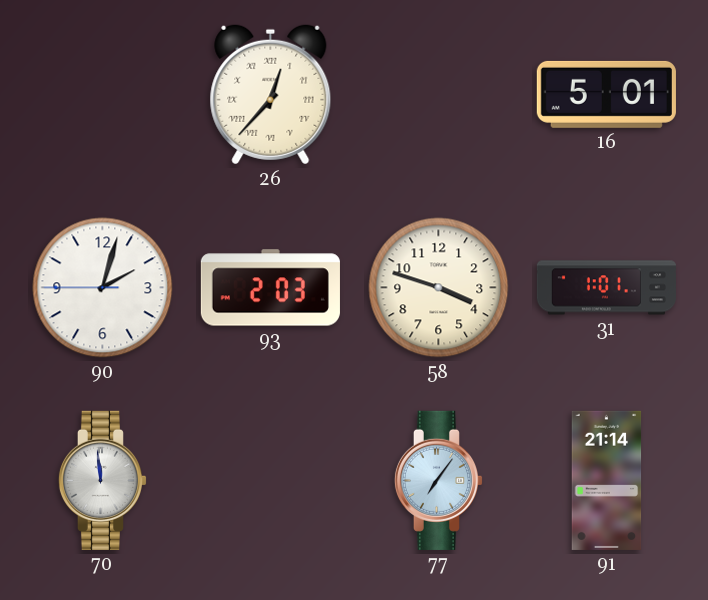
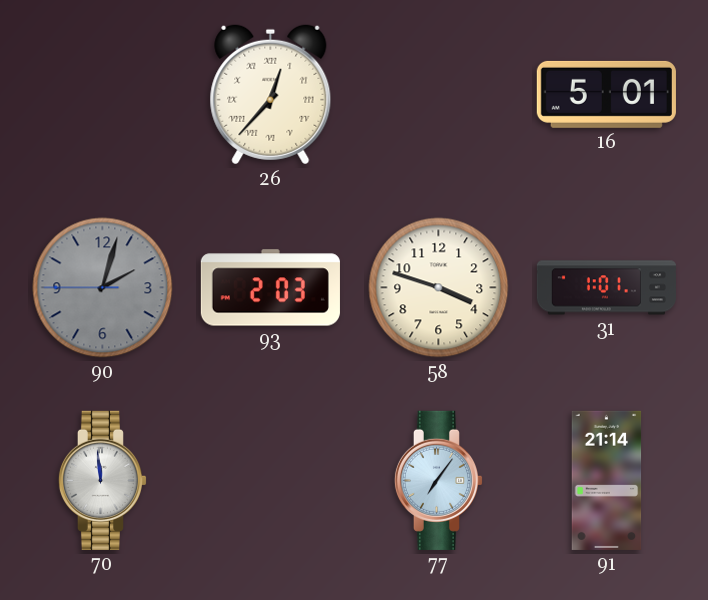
90 dial: white -> grey
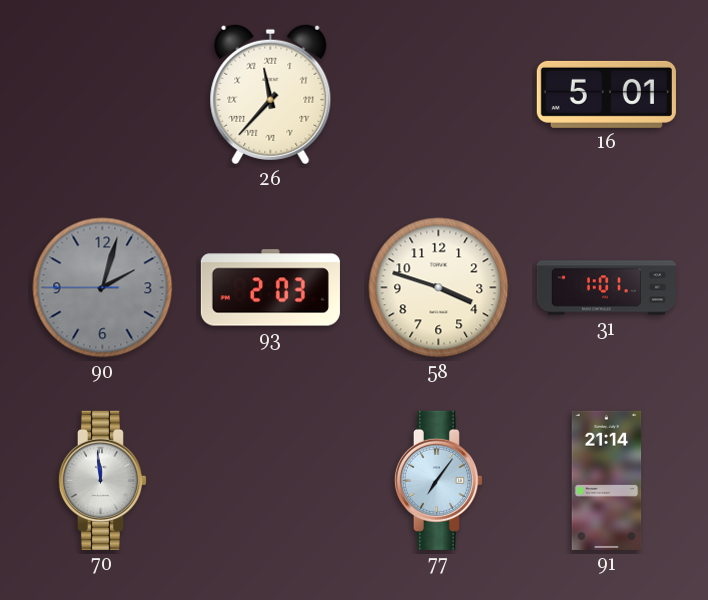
26: 12:37 -> 11:37
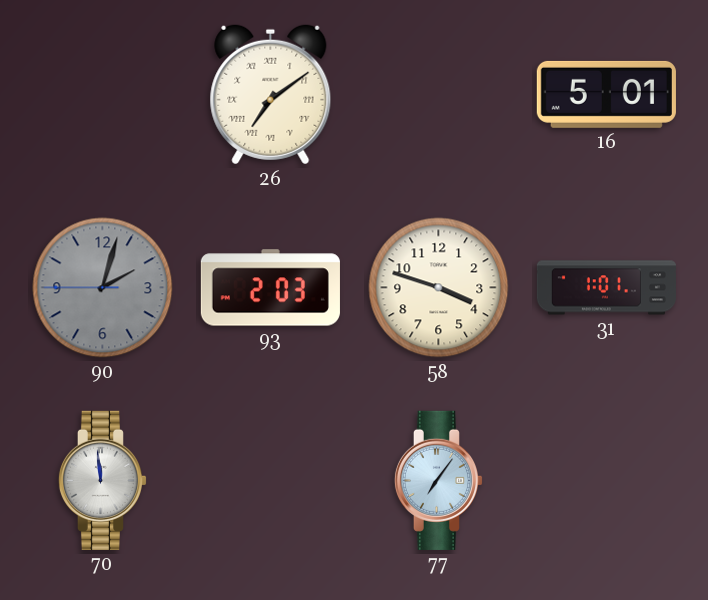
26: 11:37 -> 7:09
91: 21:14 -> none
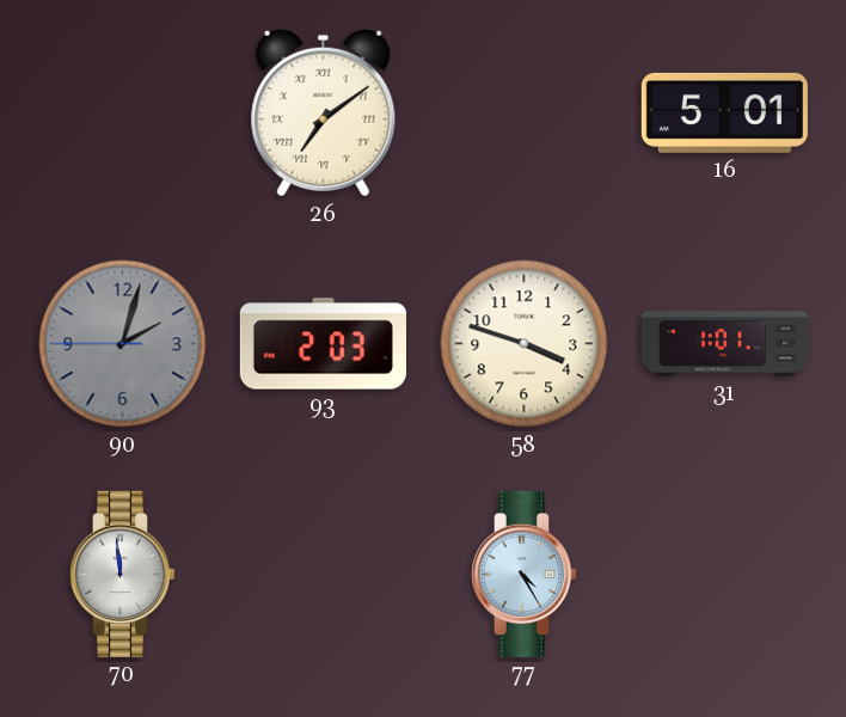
77: 7:06 -> 4:25
